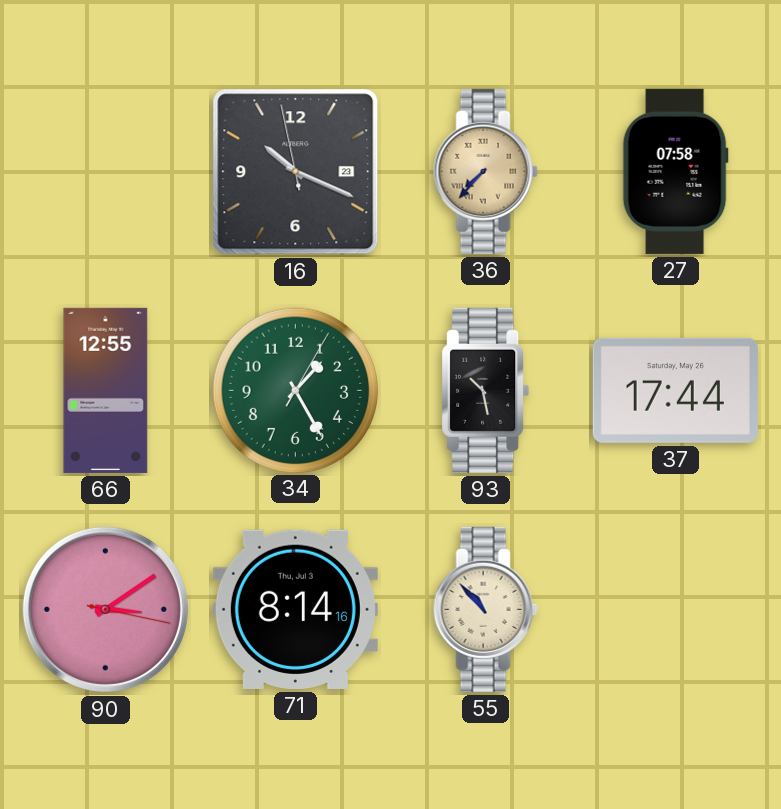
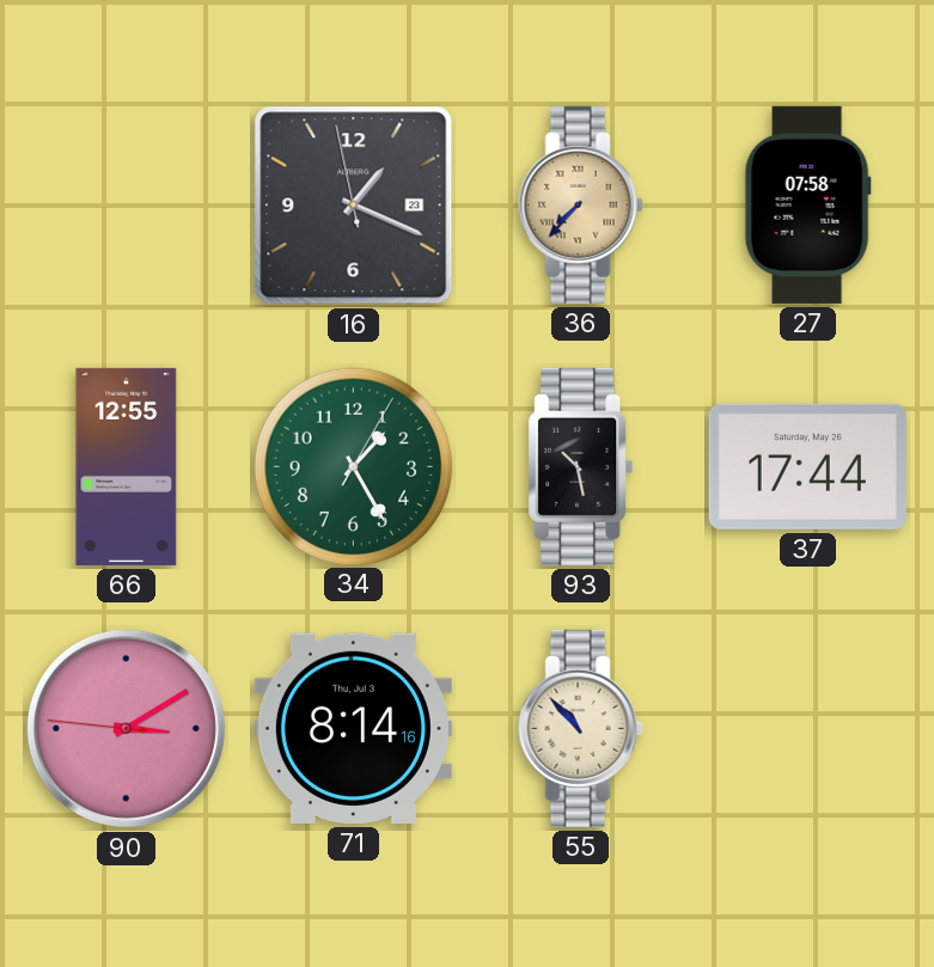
16: 10:18 -> 1:18
90: 3:09:17 -> 3:09:46
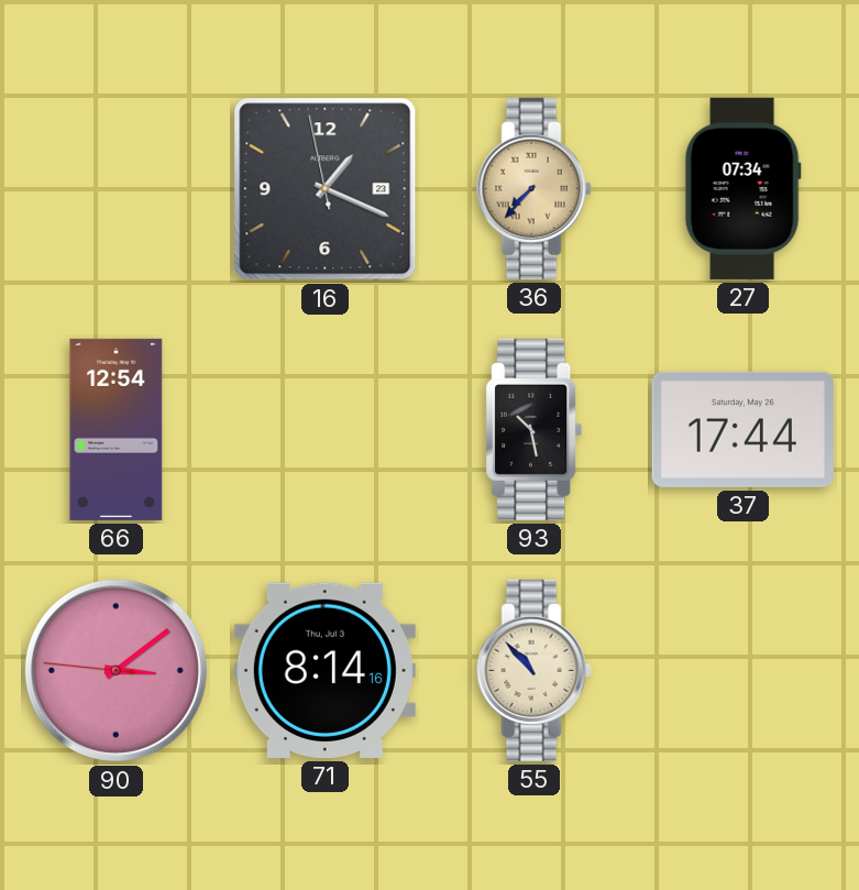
27: 07:58 -> 07:34
66: 12:55 -> 12:54
34: 1:25 -> none
90: 3:09 -> 3:08
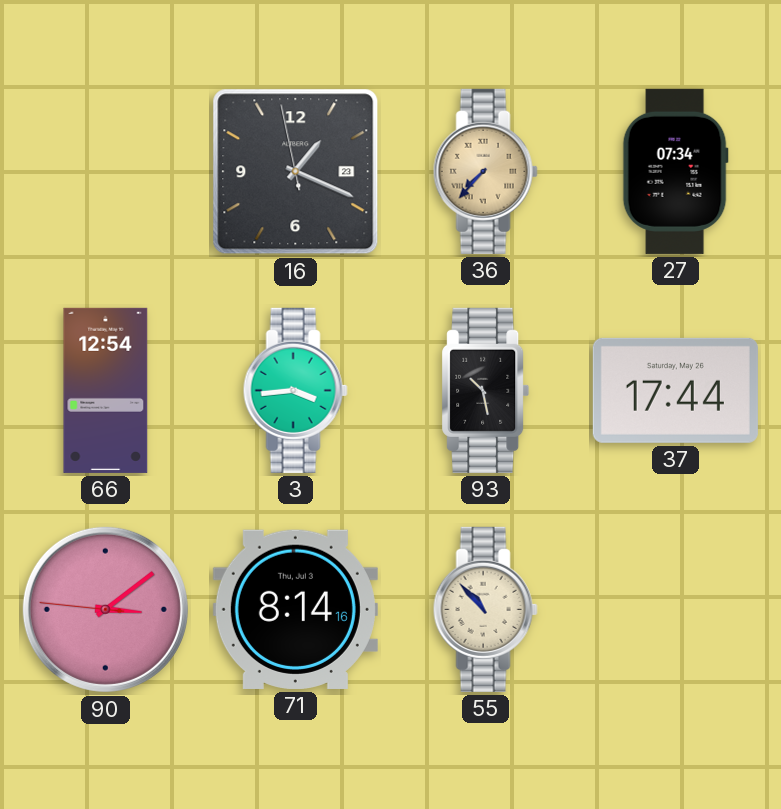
3: none -> 3:44
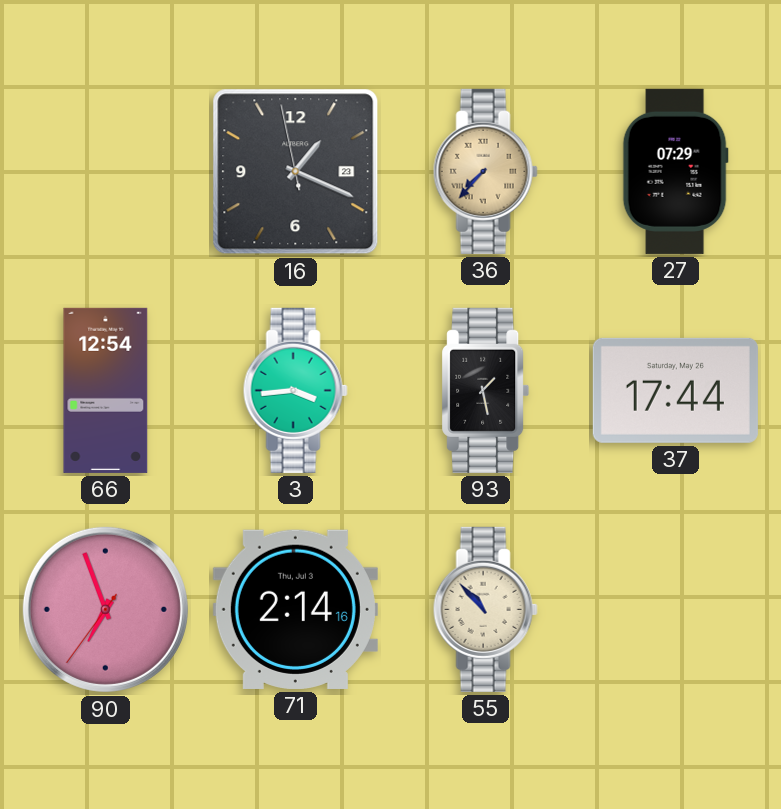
27: 07:34 -> 07:29
93: 10:28 -> 1:28
90: 3:08 -> 6:56
71: 8:14 -> 2:14
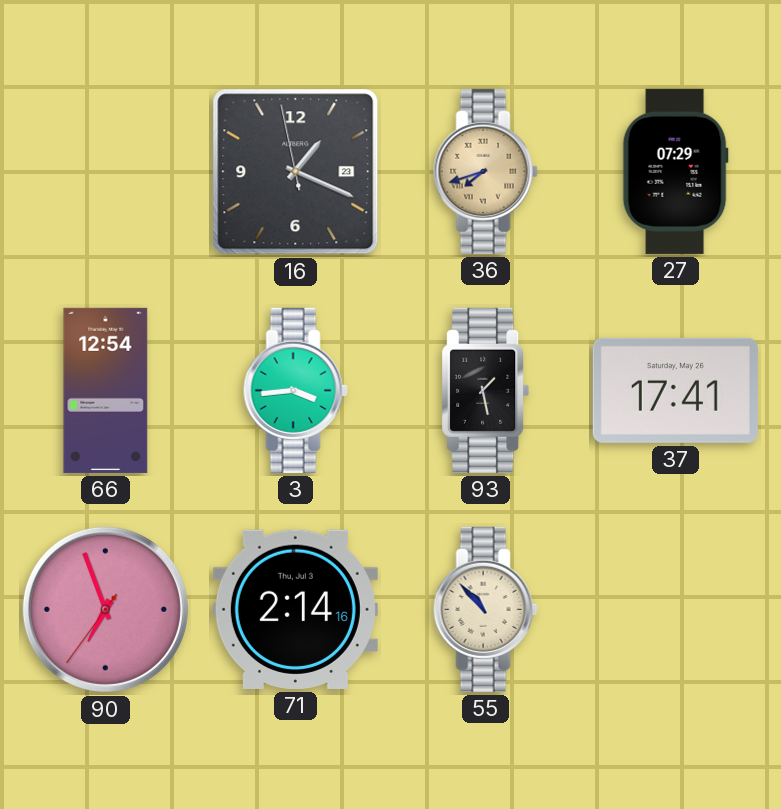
36: 7:37 -> 7:42
37: 17:44 -> 17:41
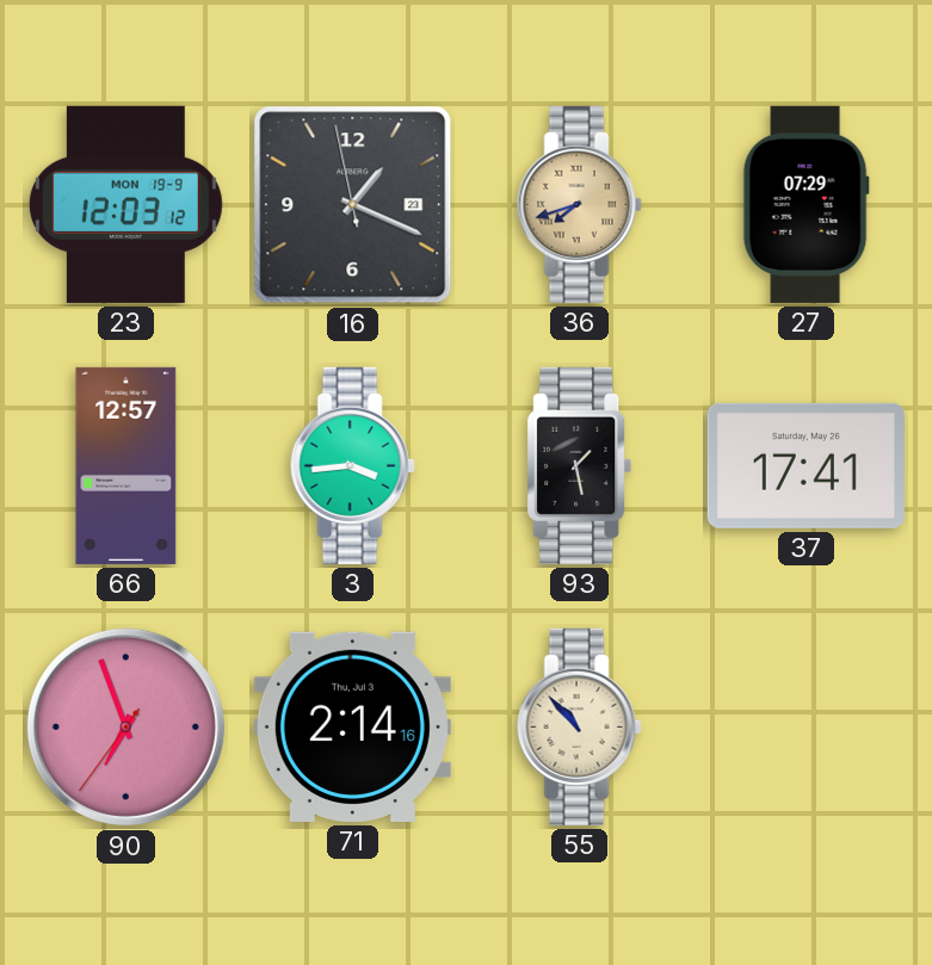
23: none -> 12:03
66: 12:54 -> 12:57
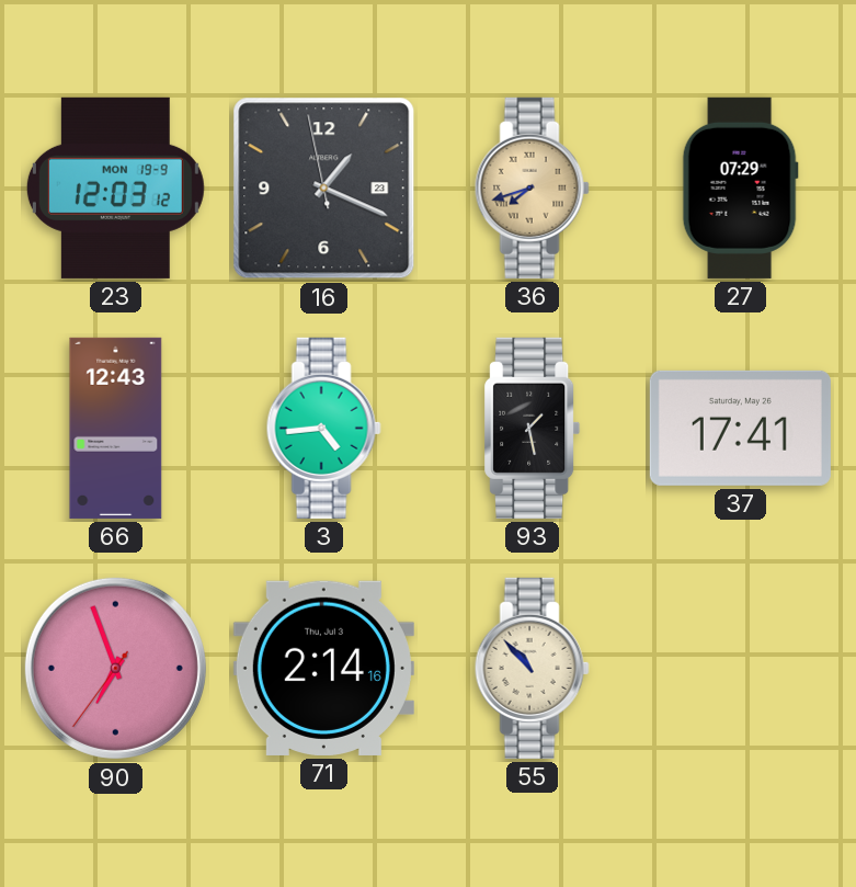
66: 12:57 -> 12:43
3: 3:44 -> 4:44
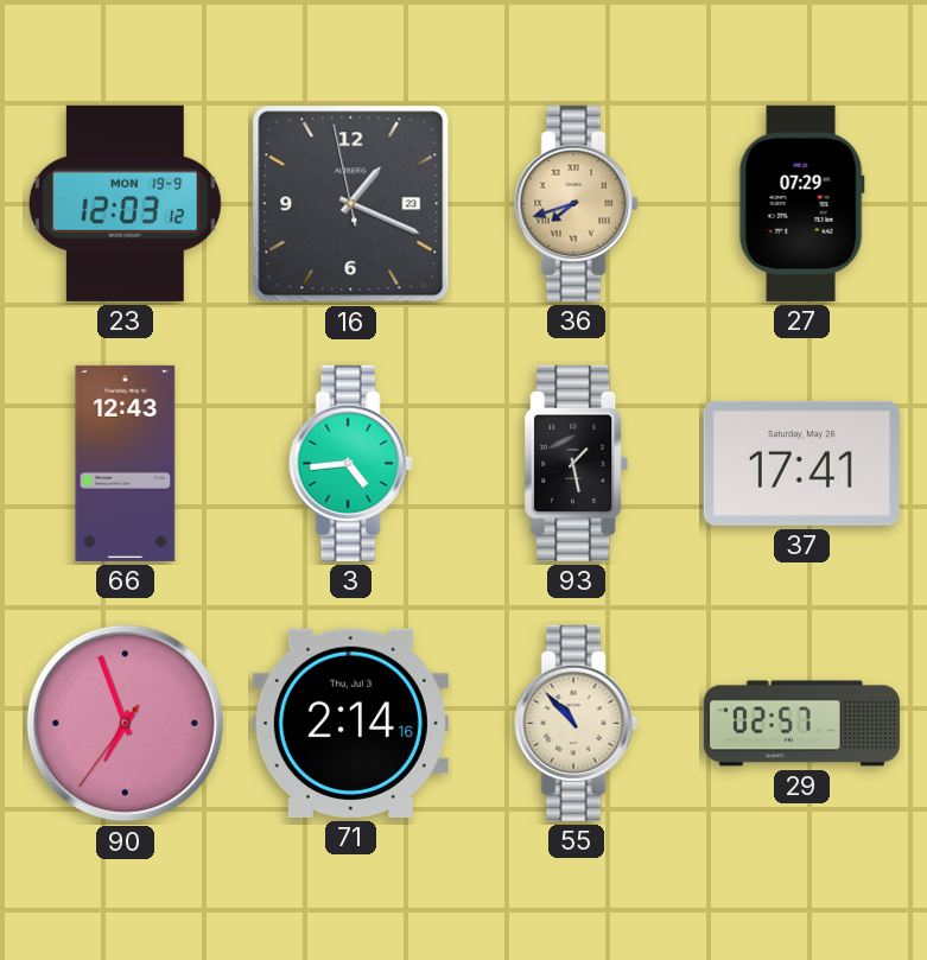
29: none -> 02:57
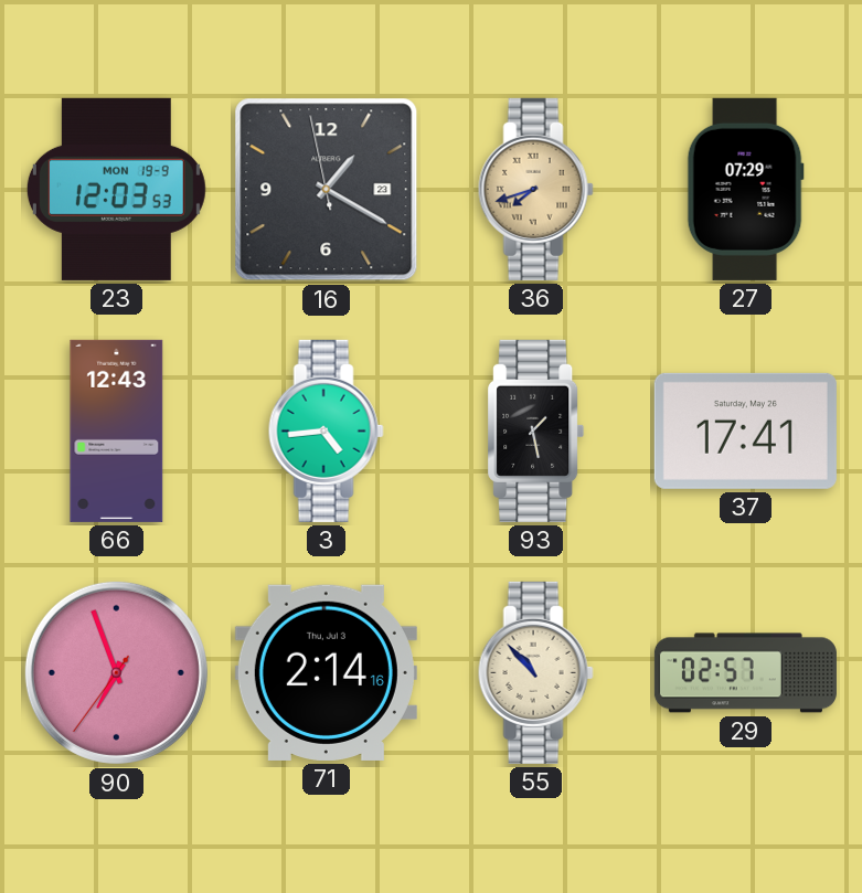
23: 12:03:12 -> 12:03:53
16: 1:18 -> 1:19
